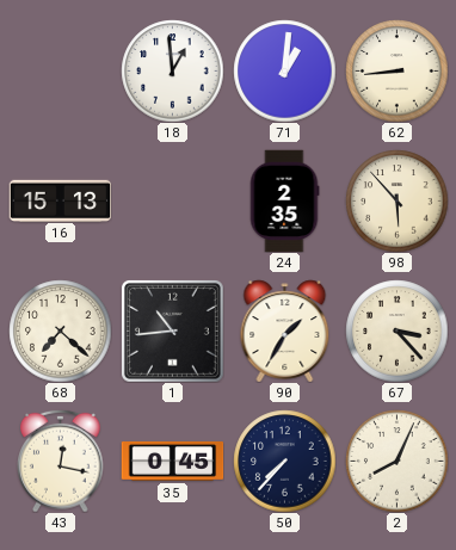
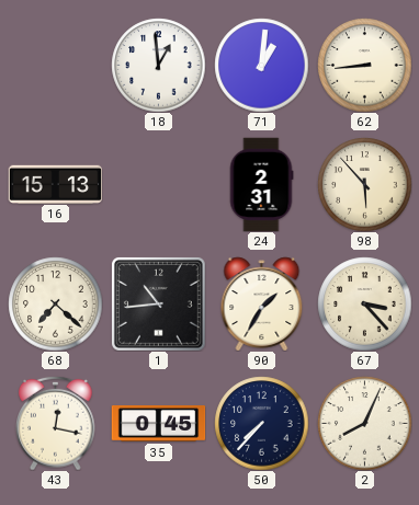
24: 2:35 -> 2:31
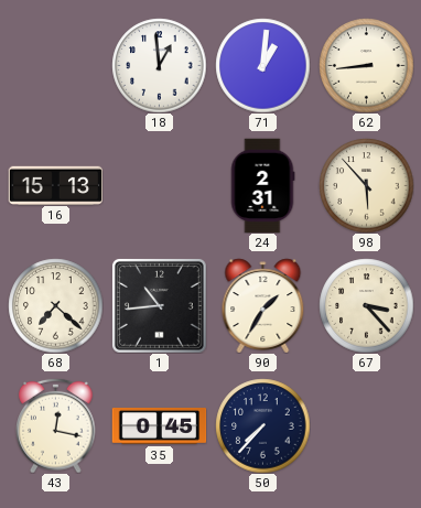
2: 8:04 -> none
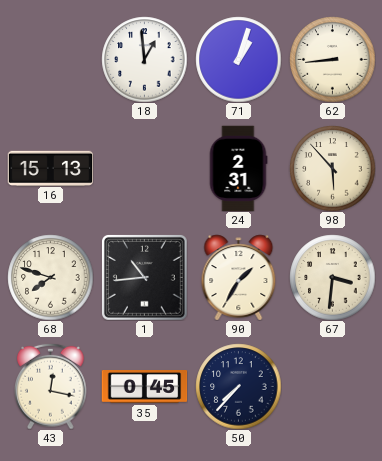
71: 1:01 -> 1:03
68: 7:22 -> 7:48
67: 3:23 -> 3:31
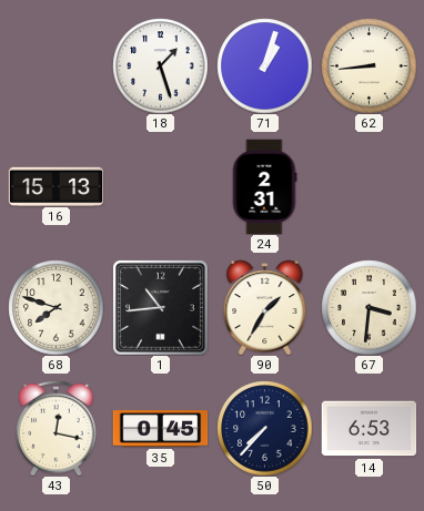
18: 12:59 -> 1:27
98: 5:53 -> none
14: none -> 6:53
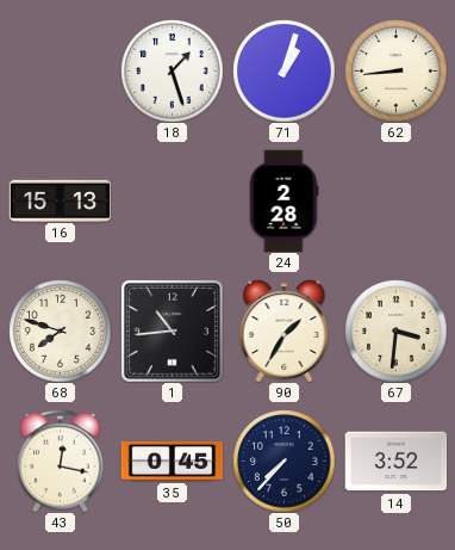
24: 2:31 -> 2:28
14: 6:53 -> 3:52
